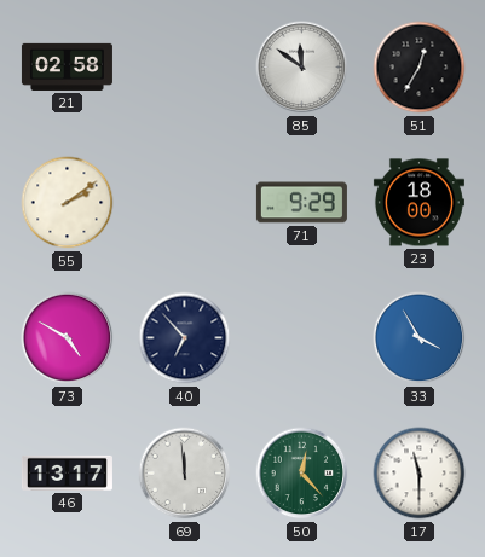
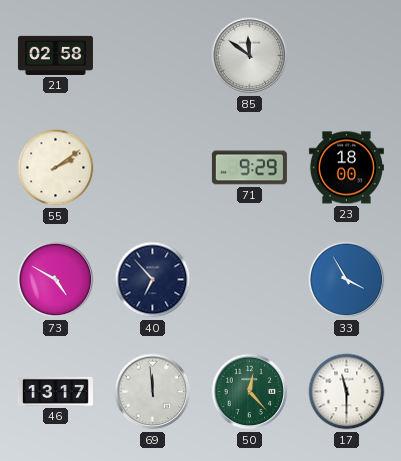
51: 12:35 -> none
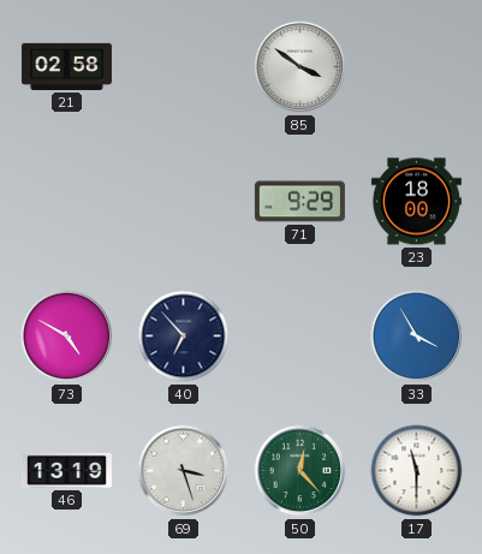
85: 11:51 -> 3:51
55: 2:09 -> none
46: 13:17 -> 13:19
69: 11:59 -> 3:27
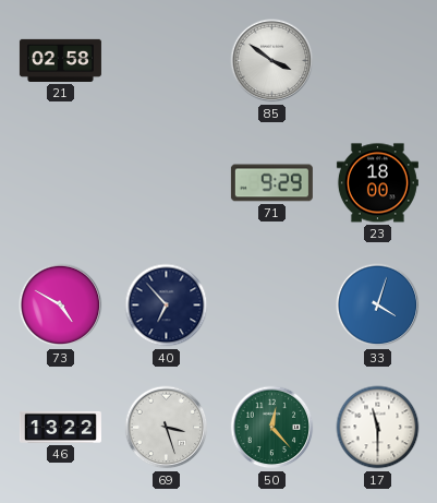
33: 3:55 -> 4:03
46: 13:19 -> 13:22
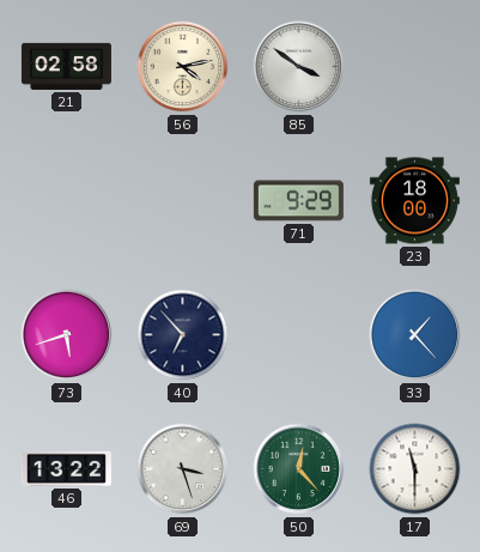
56: none -> 4:13
73: 4:50 -> 5:42
33: 4:03 -> 1:23
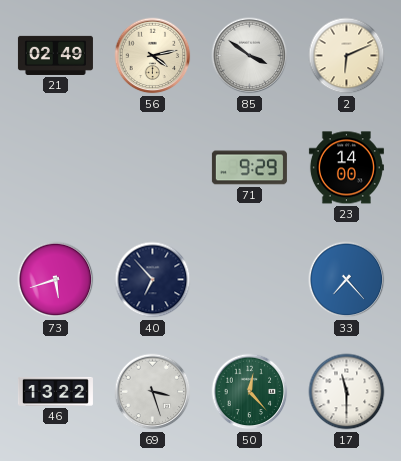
21: 02:58 -> 02:49
2: none -> 6:11
23: 18:00 -> 14:00
33: 1:23 -> 7:23
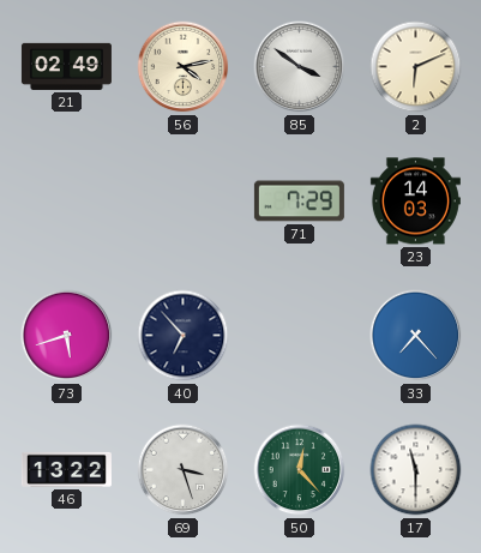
71: 9:29 -> 7:29
23: 14:00 -> 14:03
